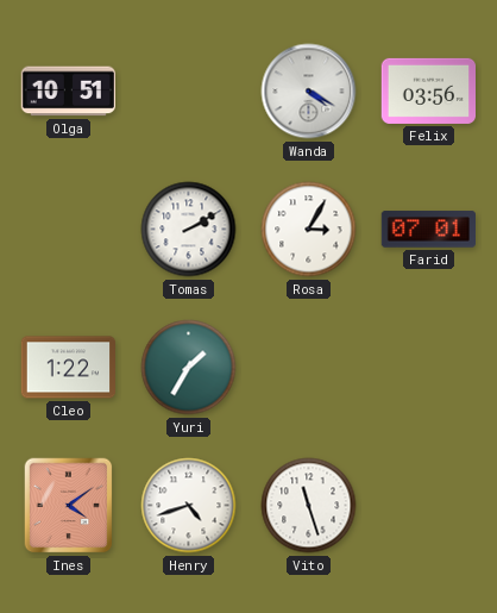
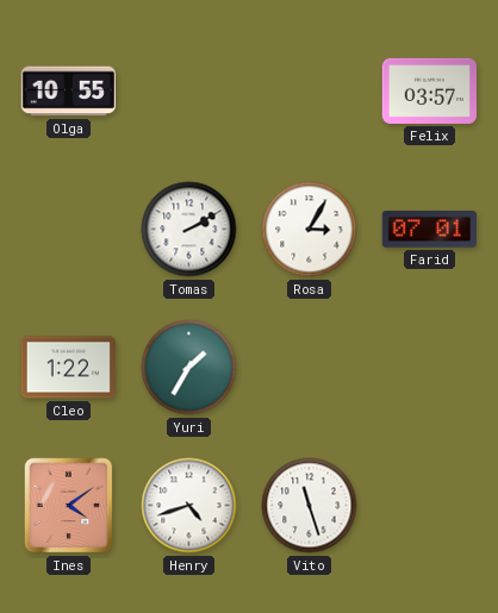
Olga: 10:51 -> 10:55
Wanda: 4:20 -> none
Felix: 03:56 -> 03:57
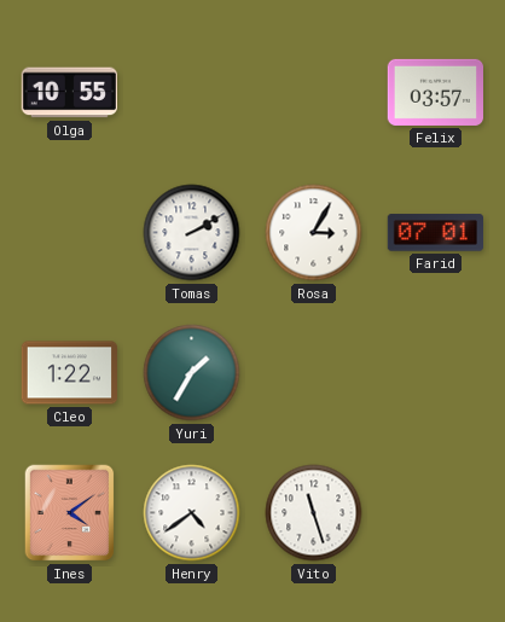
Henry: 4:42 -> 4:39
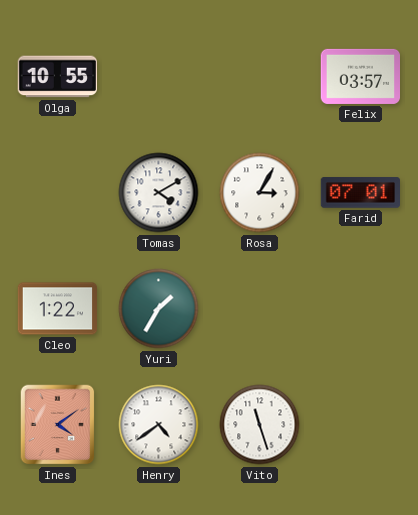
Tomas: 2:10 -> 4:10
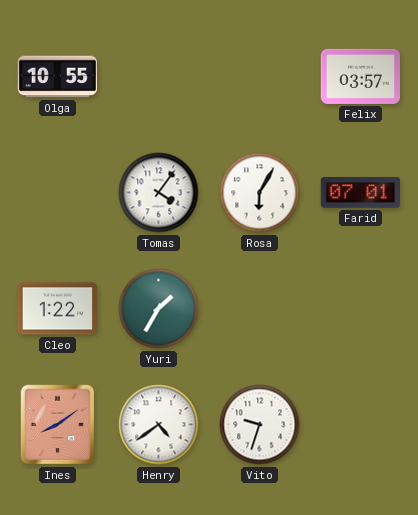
Tomas: 4:10 -> 4:06
Rosa: 3:05 -> 6:05
Ines: 4:09 -> 8:09
Vito: 11:27 -> 9:33
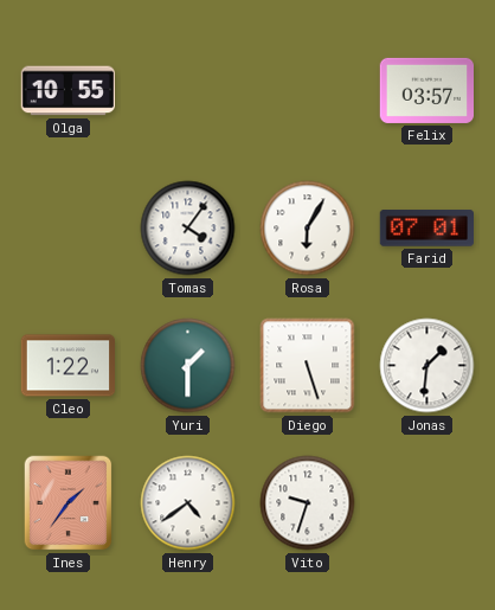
Yuri: 1:35 -> 1:30
Diego: none -> 5:27
Jonas: none -> 1:31
Ines: 8:09 -> 1:36
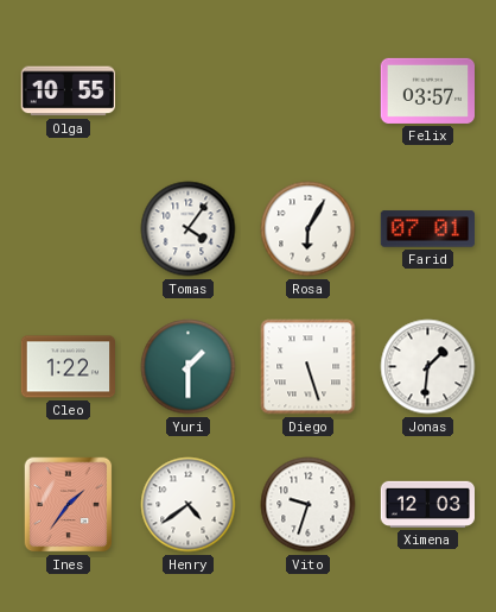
Ximena: none -> 12:03
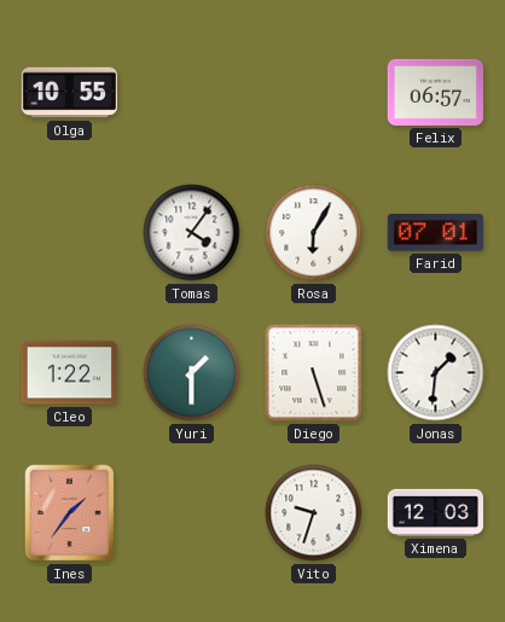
Felix: 03:57 -> 06:57
Henry: 4:39 -> none
